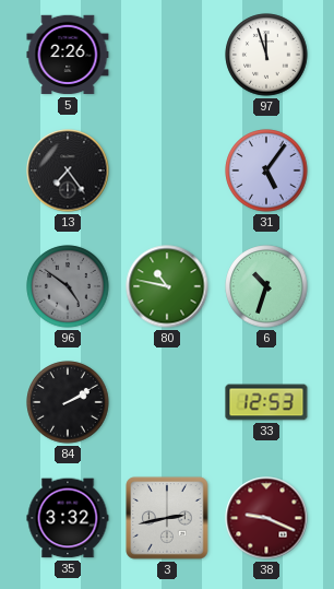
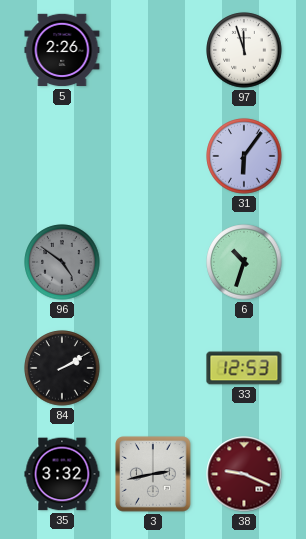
13: 7:24 -> none
31: 5:06 -> 6:06
80: 10:47 -> none
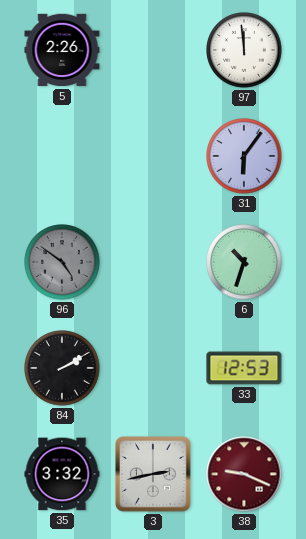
97: 11:57 -> 11:59
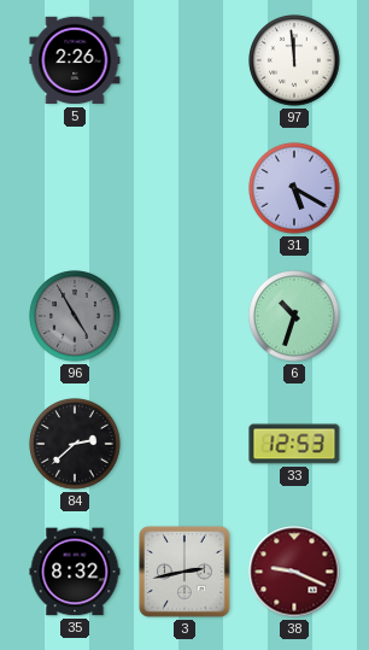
31: 6:06 -> 5:20
96: 4:51 -> 4:55
84: 2:10 -> 2:38
35: 3:32 -> 8:32
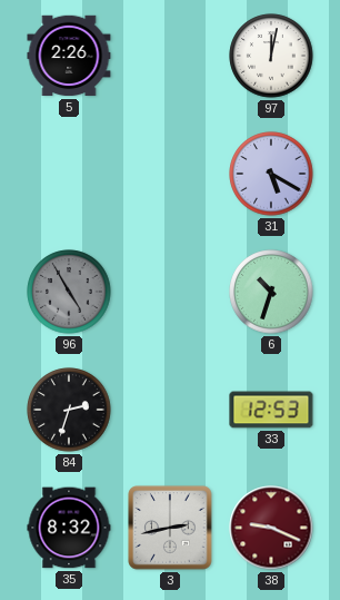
97: 11:59 -> 12:02
84: 2:38 -> 2:33
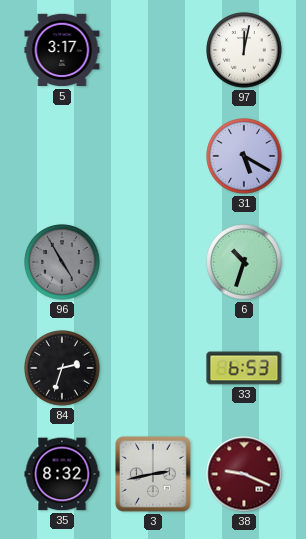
5: 2:26 -> 3:17
33: 12:53 -> 6:53
